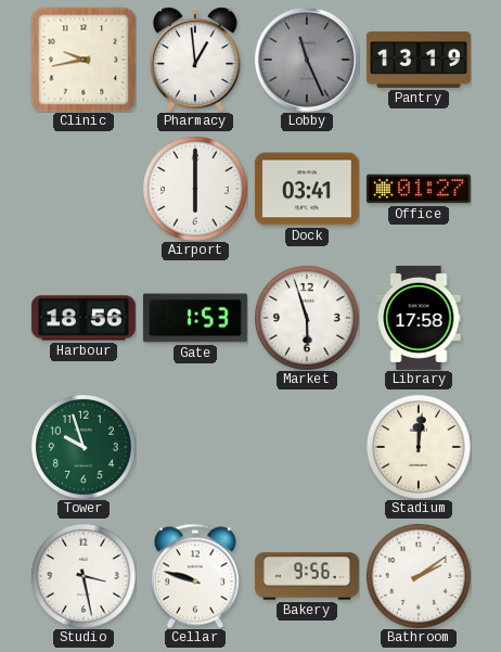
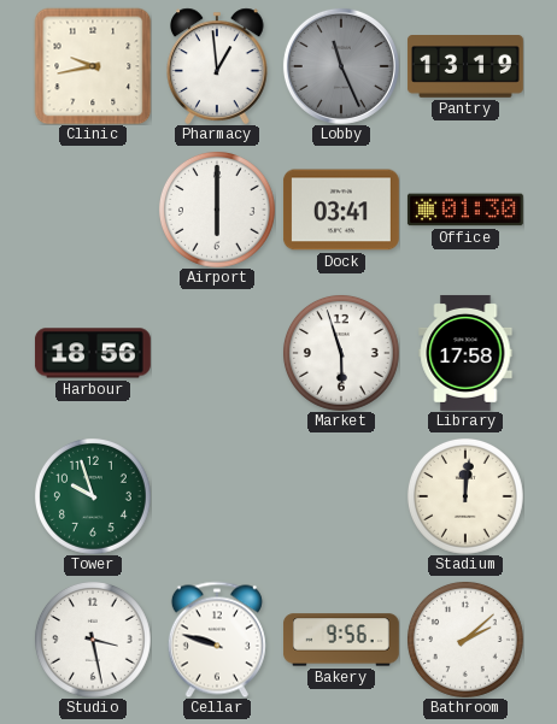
Office: 01:27 -> 01:30
Gate: 1:53 -> none
Bathroom: 2:09 -> 2:08
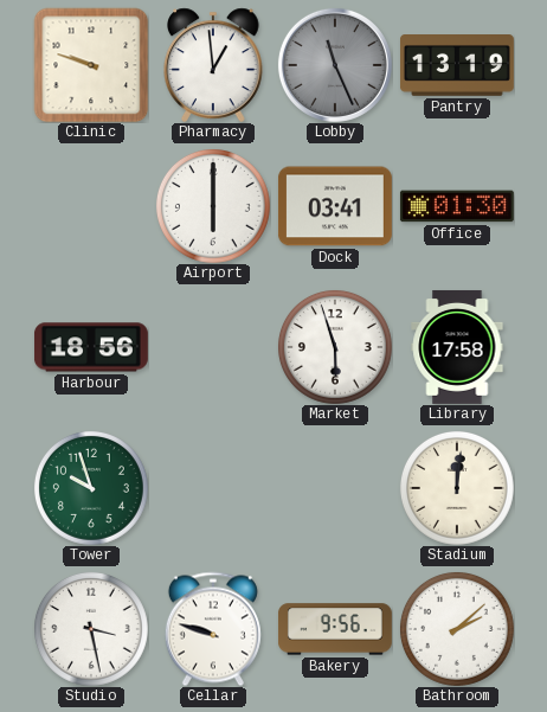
Clinic: 9:43 -> 9:48
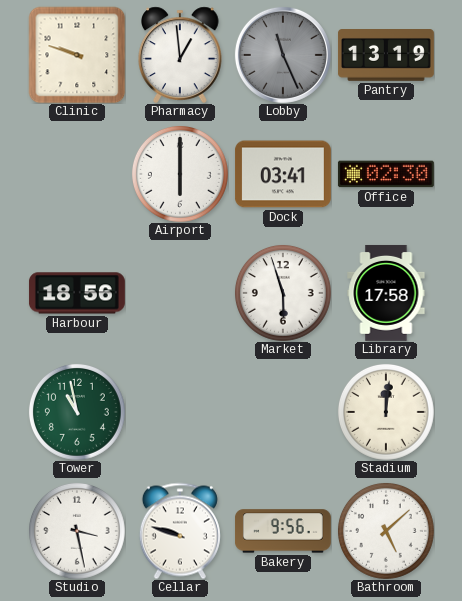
Office: 01:30 -> 02:30
Tower: 9:57 -> 10:58
Bathroom: 2:08 -> 5:08
